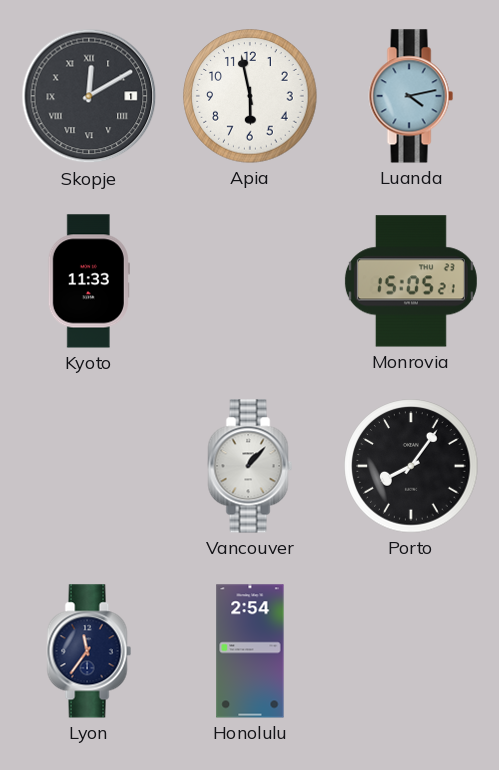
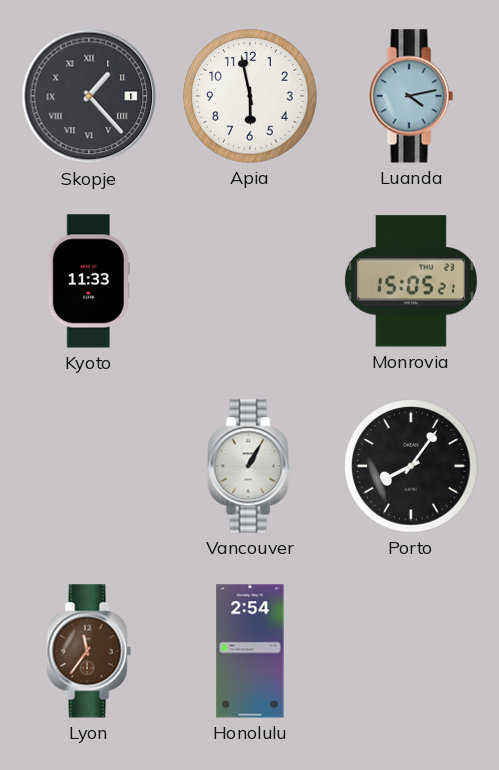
Skopje: 12:10 -> 1:23
Vancouver: 1:07 -> 1:05
Lyon dial: navy -> brown
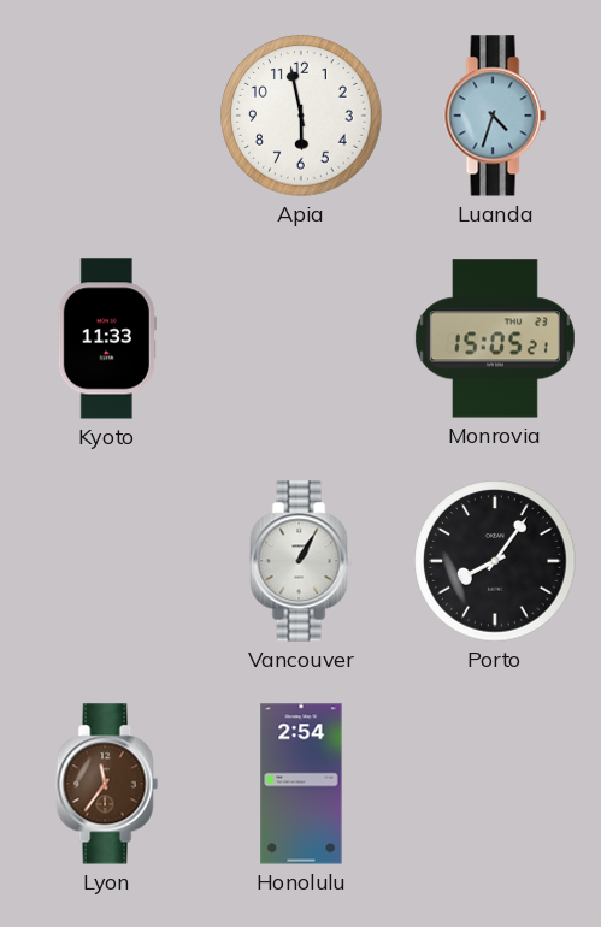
Skopje: 1:23 -> none
Luanda: 4:13 -> 4:33
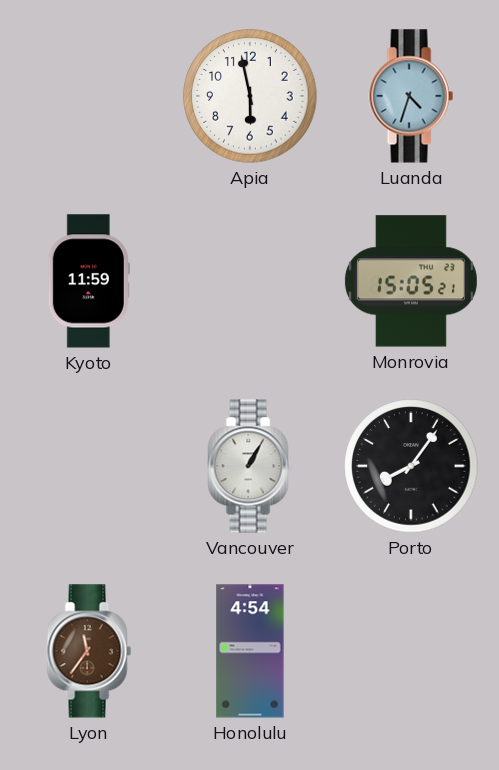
Kyoto: 11:33 -> 11:59
Honolulu: 2:54 -> 4:54
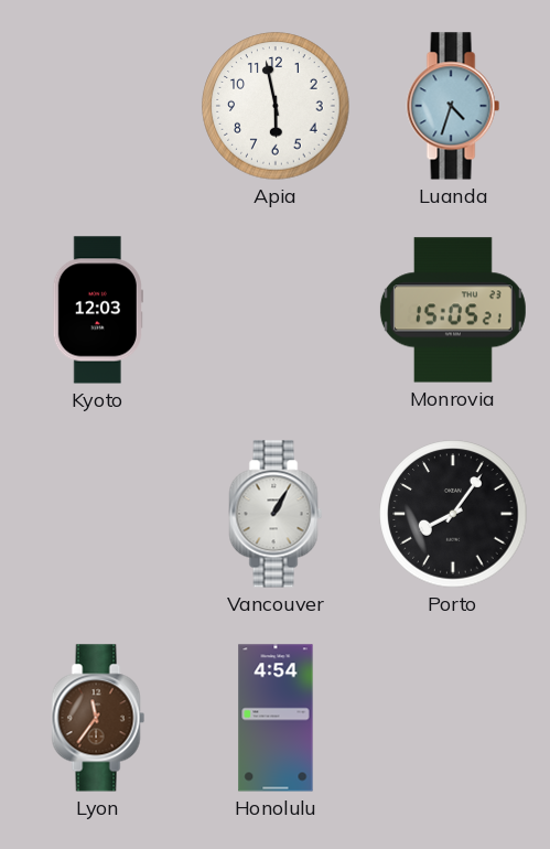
Kyoto: 11:59 -> 12:03
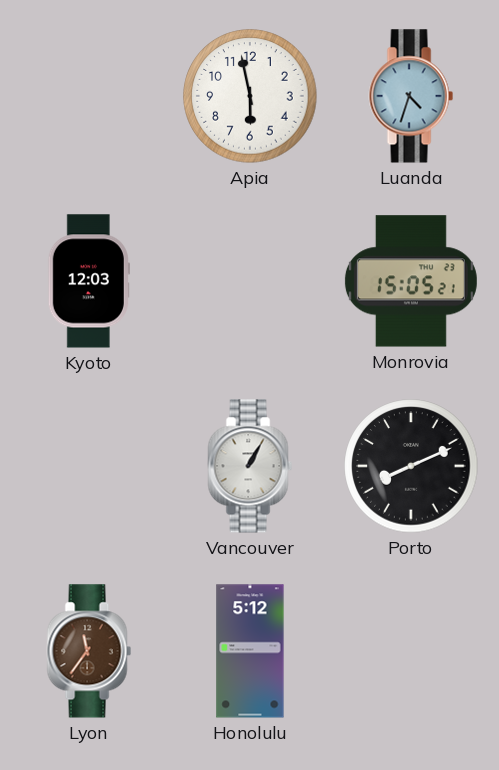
Porto: 8:06 -> 8:11
Honolulu: 4:54 -> 5:12
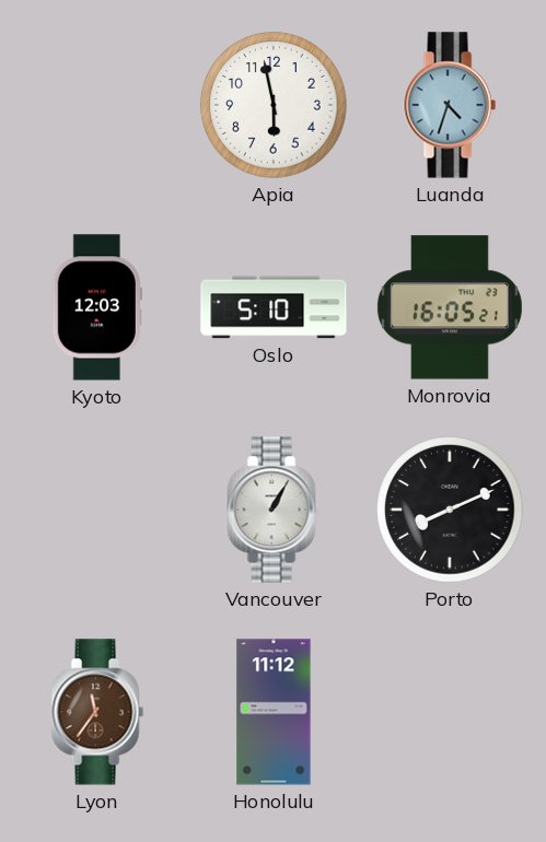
Oslo: none -> 5:10
Monrovia: 15:05 -> 16:05
Honolulu: 5:12 -> 11:12
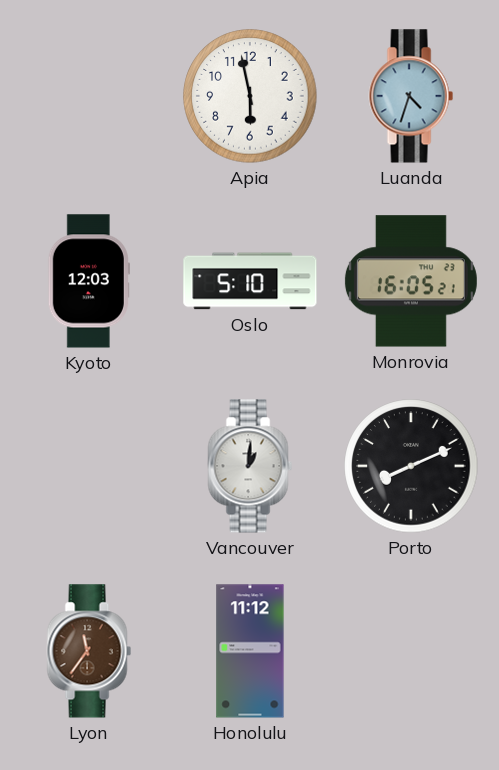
Vancouver: 1:05 -> 1:01
